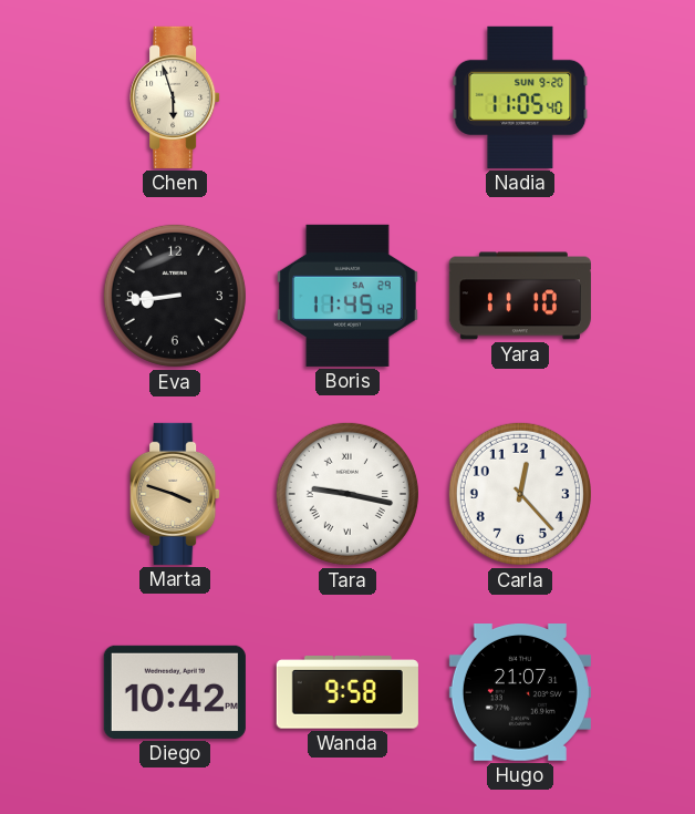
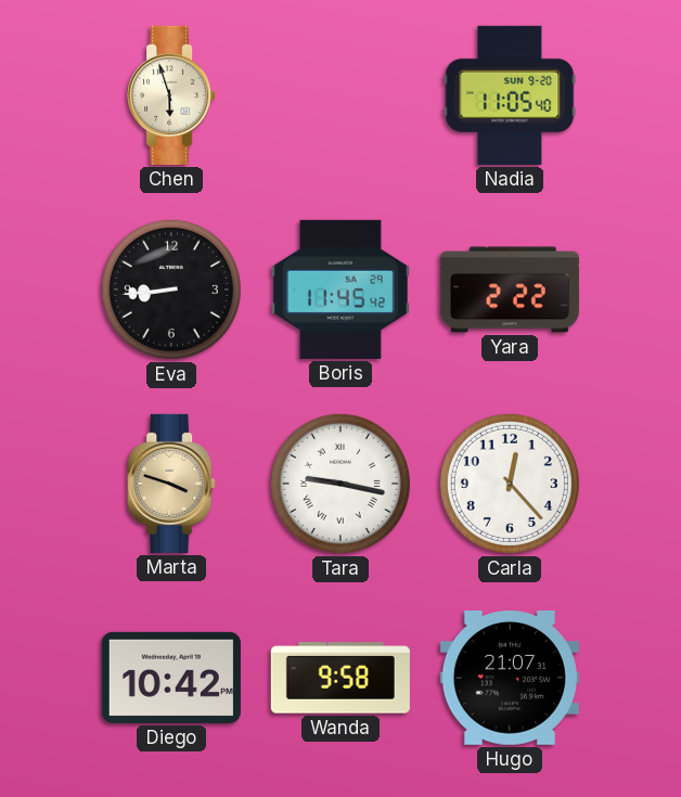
Yara: 11:10 -> 2:22
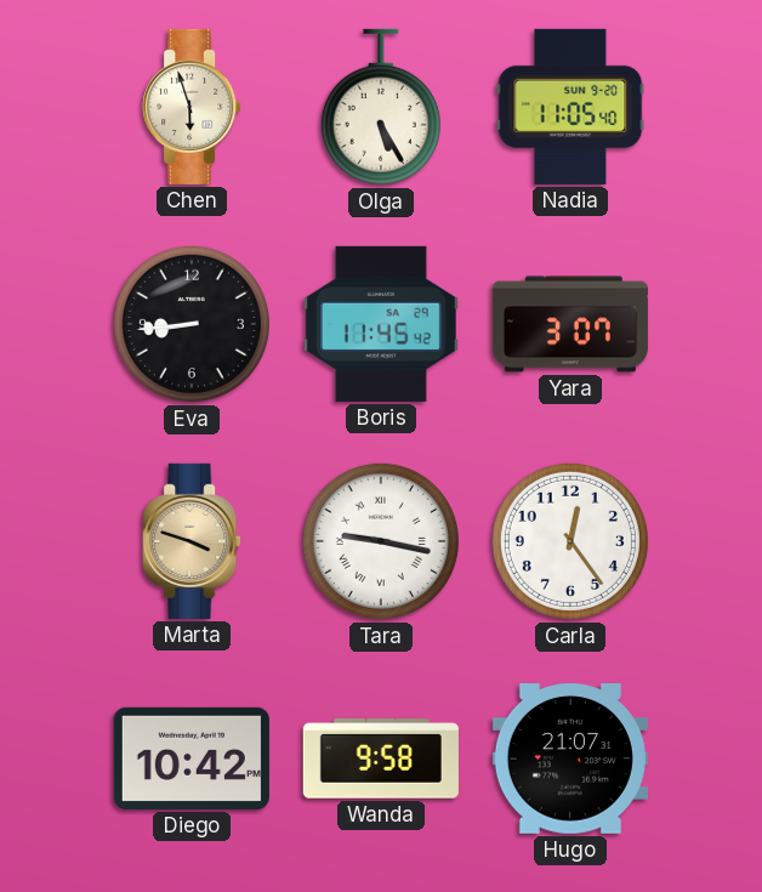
Olga: none -> 5:25
Yara: 2:22 -> 3:07
Carla: 12:23 -> 12:24
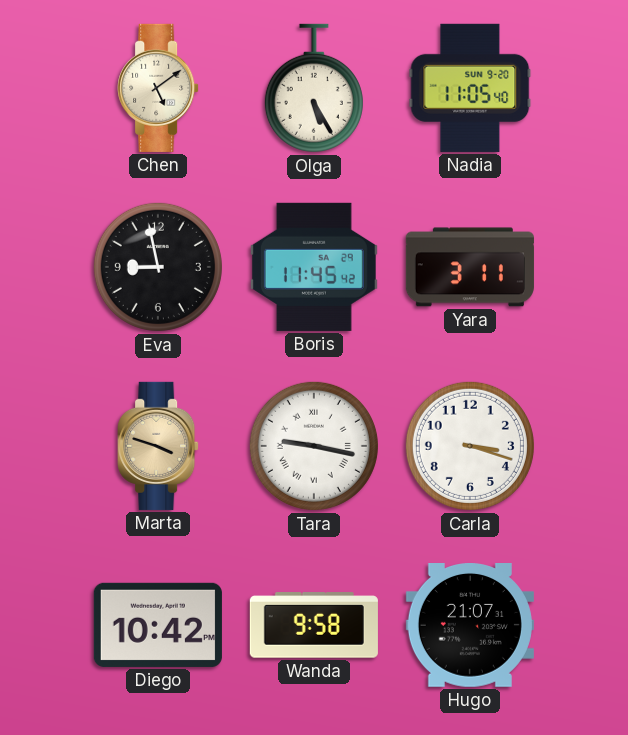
Chen: 5:57 -> 5:09
Eva: 8:44 -> 8:58
Yara: 3:07 -> 3:11
Carla: 12:24 -> 3:18
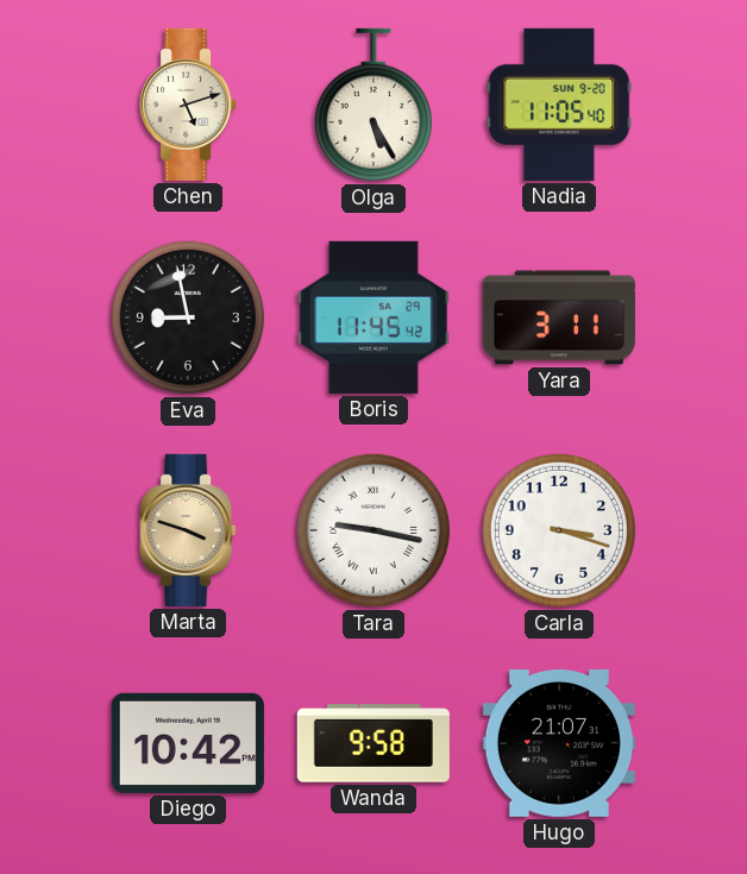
Chen: 5:09 -> 5:12
